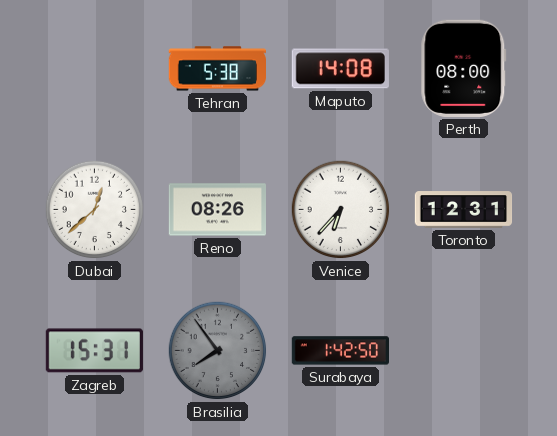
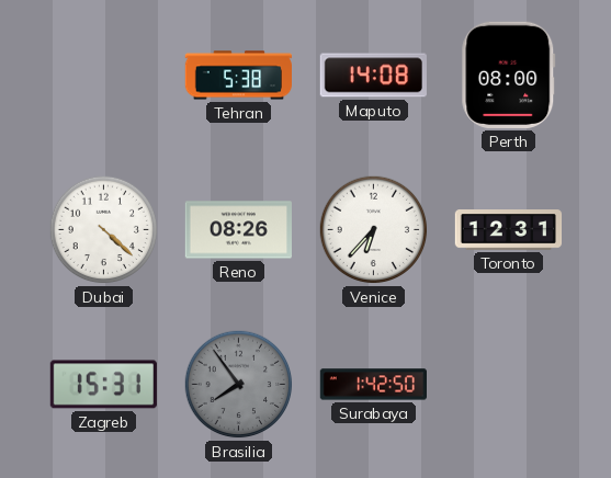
Dubai: 12:38 -> 4:22
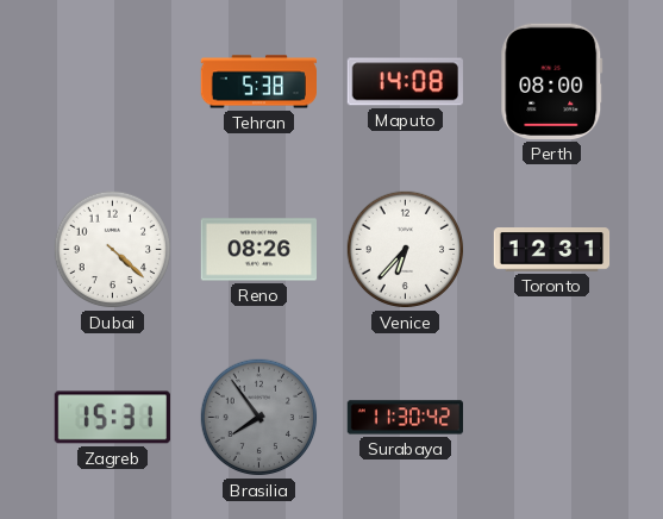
Surabaya: 1:42 -> 11:30
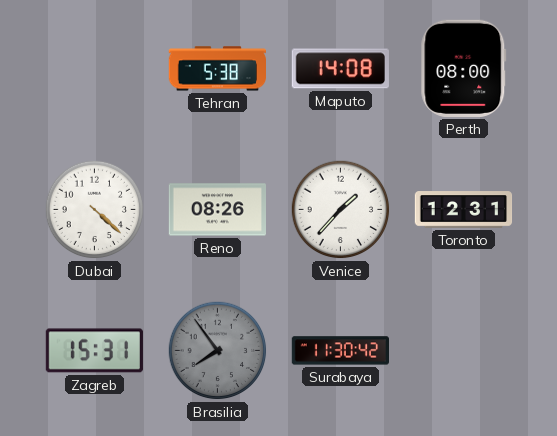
Venice: 6:37 -> 1:37
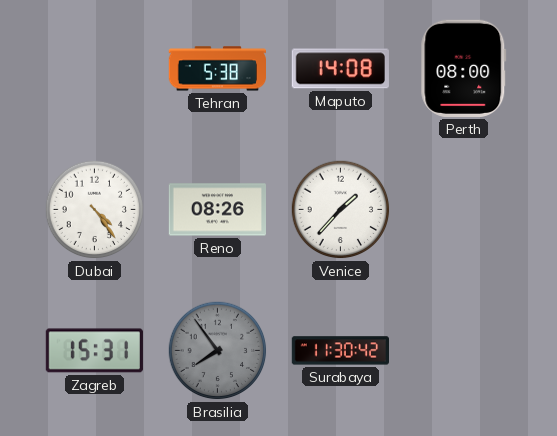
Dubai: 4:22 -> 4:24
Toronto: 12:31 -> none
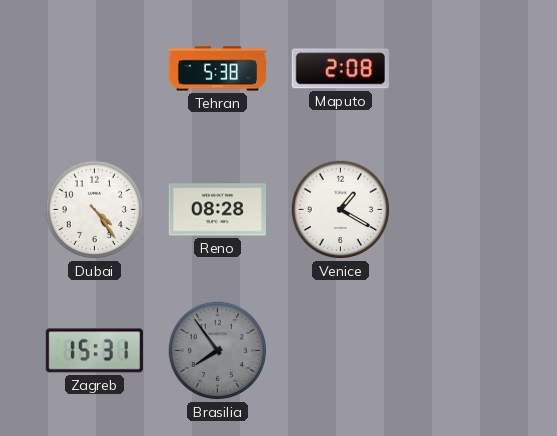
Maputo: 14:08 -> 2:08
Perth: 08:00 -> none
Reno: 08:26 -> 08:28
Venice: 1:37 -> 1:20
Surabaya: 11:30 -> none
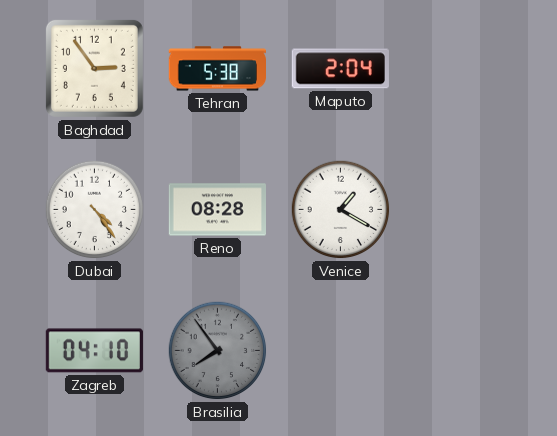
Baghdad: none -> 2:54
Maputo: 2:08 -> 2:04
Zagreb: 15:31 -> 04:10
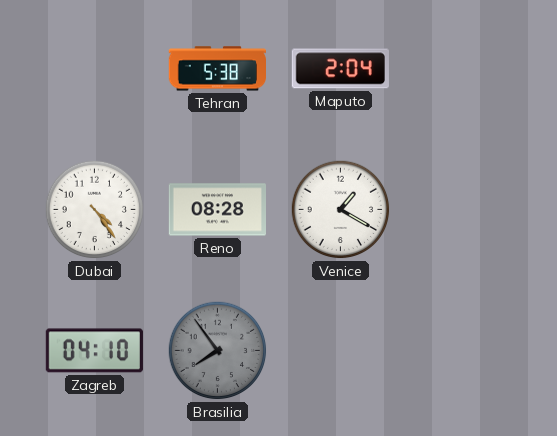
Baghdad: 2:54 -> none
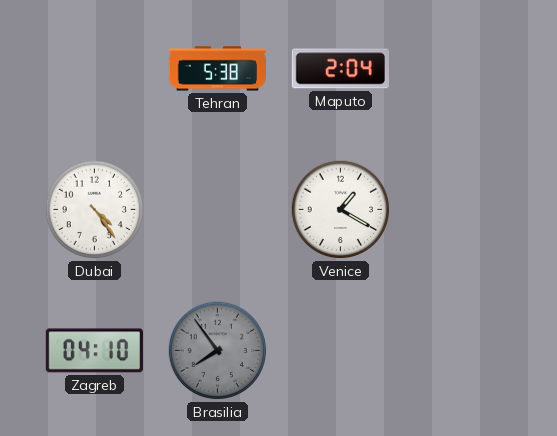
Reno: 08:28 -> none
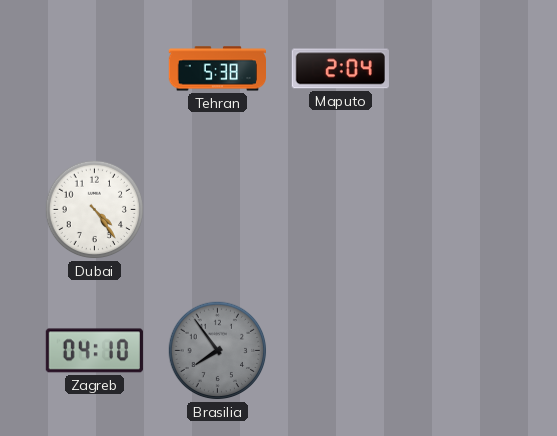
Venice: 1:20 -> none
